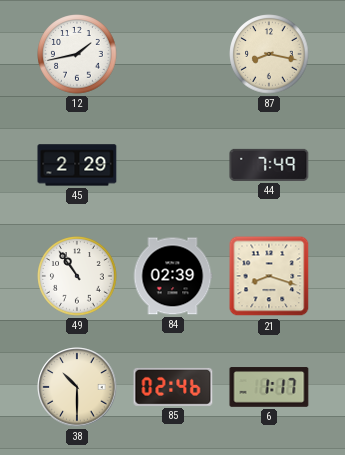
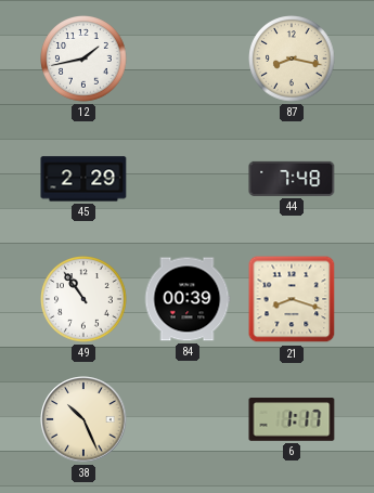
44: 7:49 -> 7:48
84: 02:39 -> 00:39
38: 10:30 -> 10:26
85: 02:46 -> none
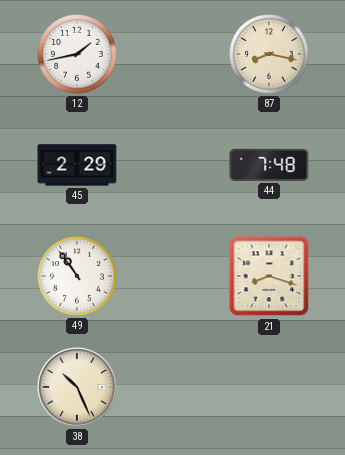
84: 00:39 -> none
6: 1:17 -> none
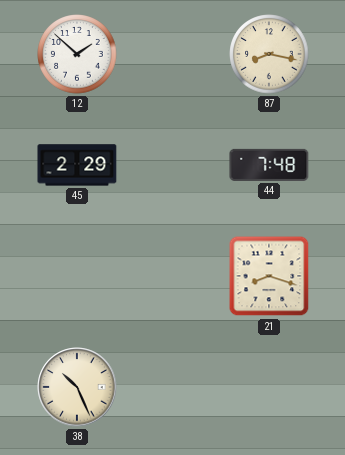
12: 1:43 -> 1:52
49: 10:54 -> none
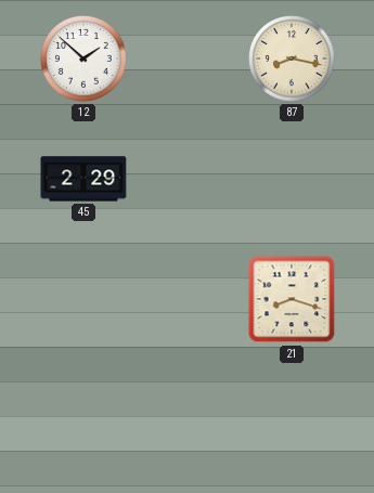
44: 7:48 -> none
38: 10:26 -> none
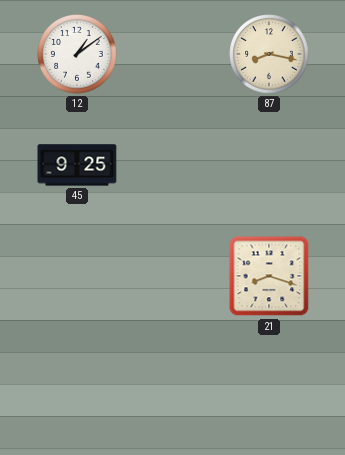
12: 1:52 -> 1:09
45: 2:29 -> 9:25
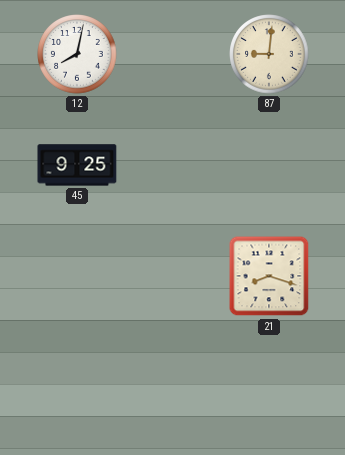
12: 1:09 -> 8:02
87: 8:17 -> 9:01
